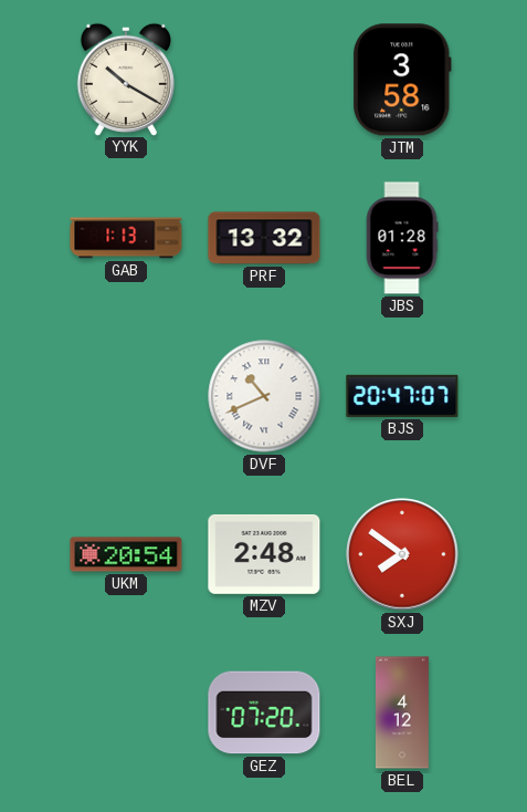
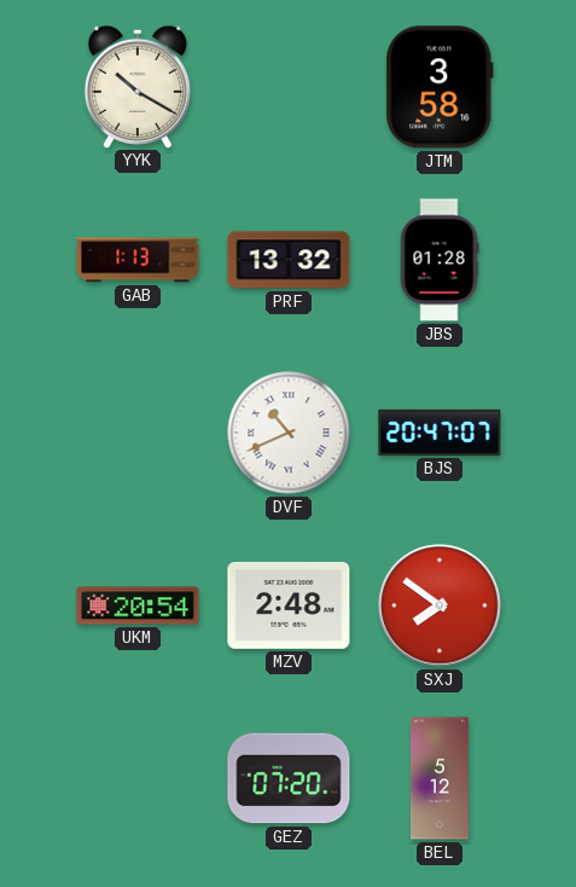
BEL: 4:12 -> 5:12
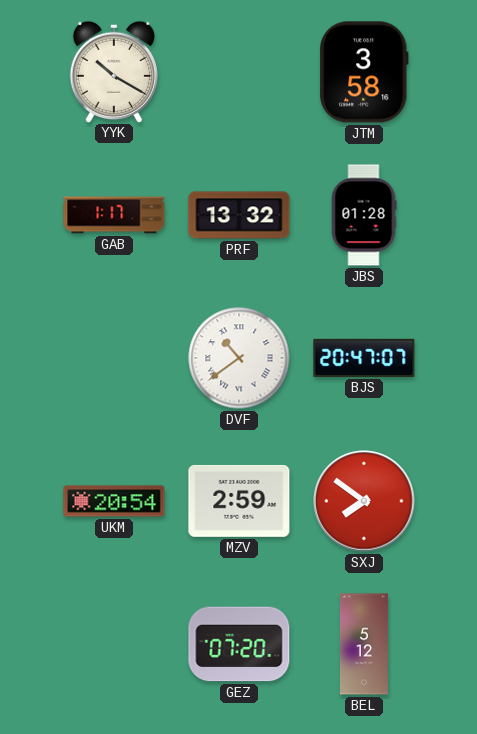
GAB: 1:13 -> 1:17
DVF: 10:41 -> 10:39
MZV: 2:48 -> 2:59
